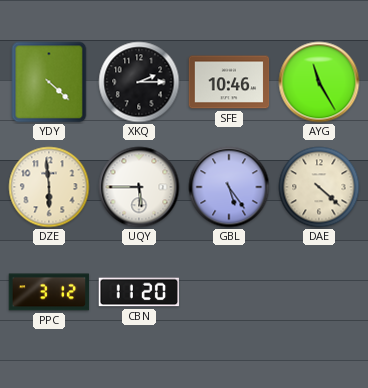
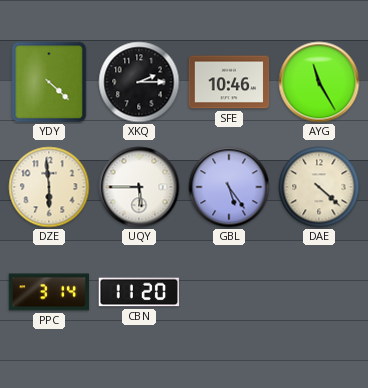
PPC: 3:12 -> 3:14
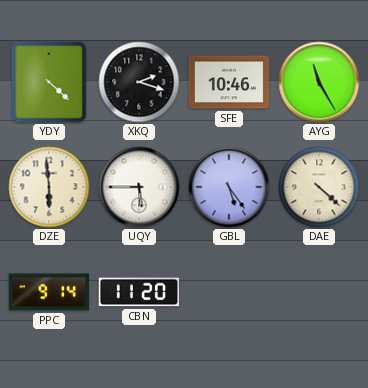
XKQ: 2:15 -> 2:18
PPC: 3:14 -> 9:14
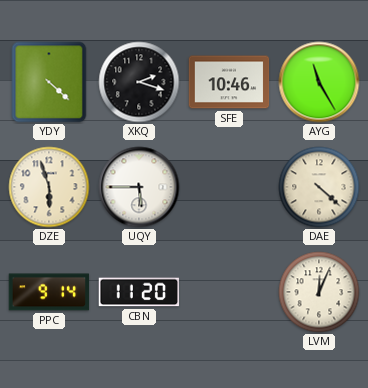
DZE: 5:59 -> 5:57
GBL: 5:24 -> none
LVM: none -> 12:04
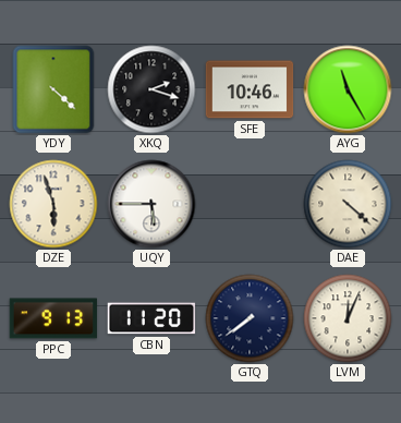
PPC: 9:14 -> 9:13
GTQ: none -> 7:39
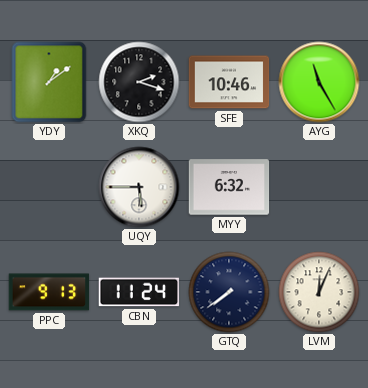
YDY: 4:22 -> 1:09
DZE: 5:57 -> none
MYY: none -> 6:32
DAE: 4:22 -> none
CBN: 11:20 -> 11:24
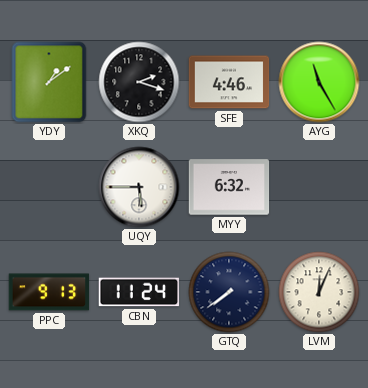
SFE: 10:46 -> 4:46
